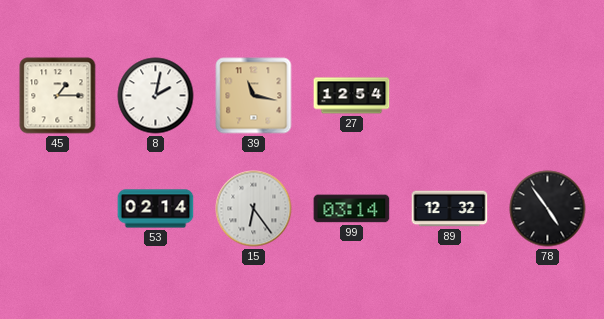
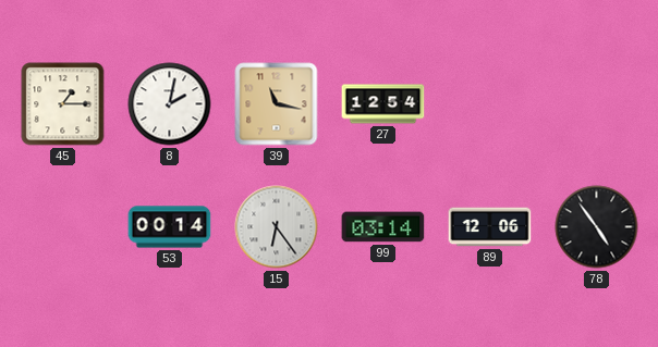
53: 02:14 -> 00:14
89: 12:32 -> 12:06
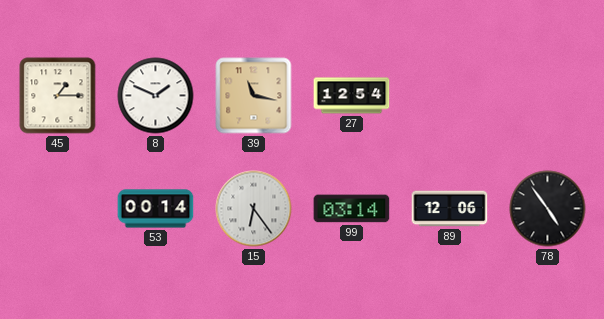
8: 2:02 -> 1:49
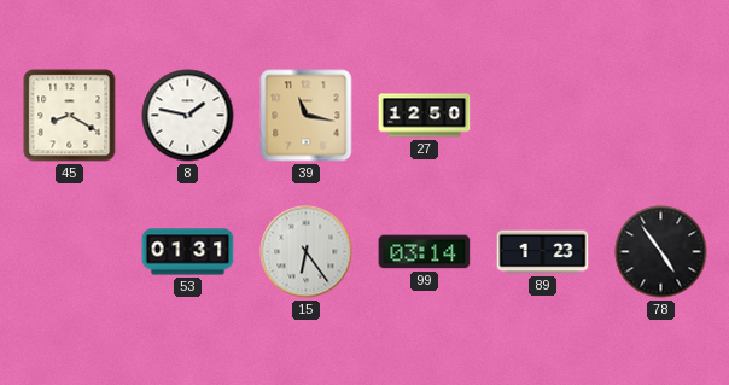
45: 1:15 -> 8:20
8: 1:49 -> 1:47
27: 12:54 -> 12:50
53: 00:14 -> 01:31
89: 12:06 -> 1:23
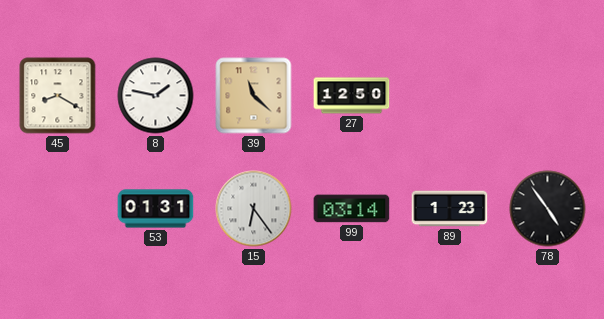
39: 11:17 -> 11:22
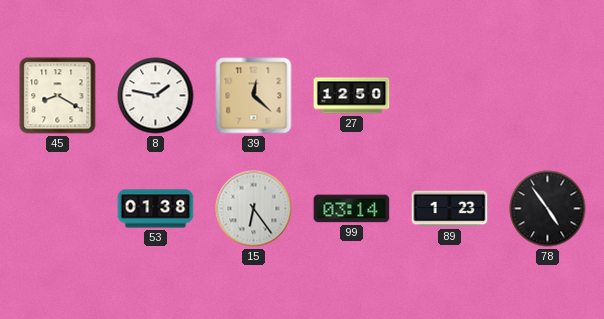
39: 11:22 -> 12:22
53: 01:31 -> 01:38
